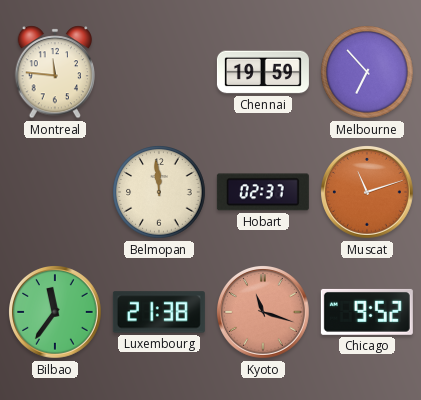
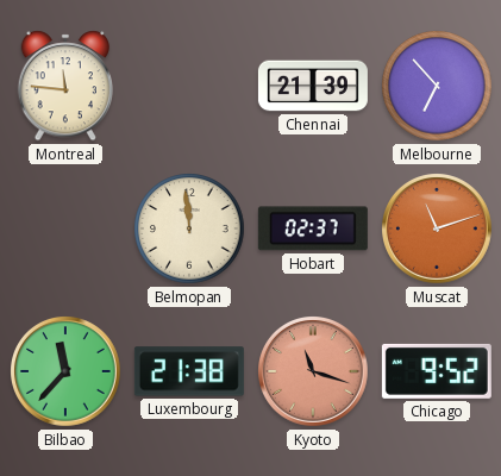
Chennai: 19:59 -> 21:39
Bilbao: 11:36 -> 11:37
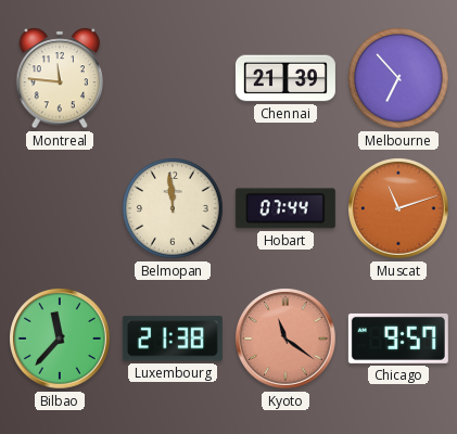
Hobart: 02:37 -> 07:44
Kyoto: 11:18 -> 11:21
Chicago: 9:52 -> 9:57
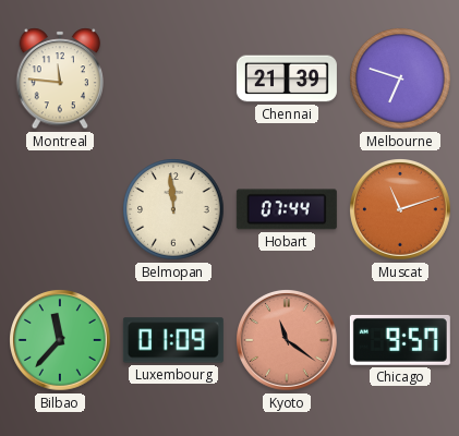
Melbourne: 6:53 -> 6:48
Luxembourg: 21:38 -> 01:09
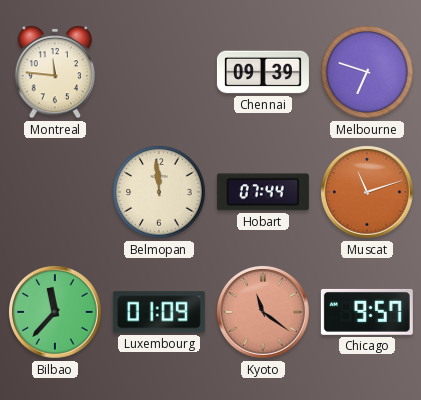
Chennai: 21:39 -> 09:39
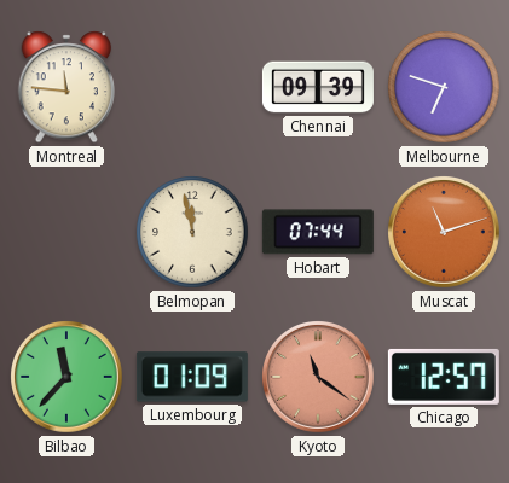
Belmopan: 11:59 -> 11:58
Chicago: 9:57 -> 12:57
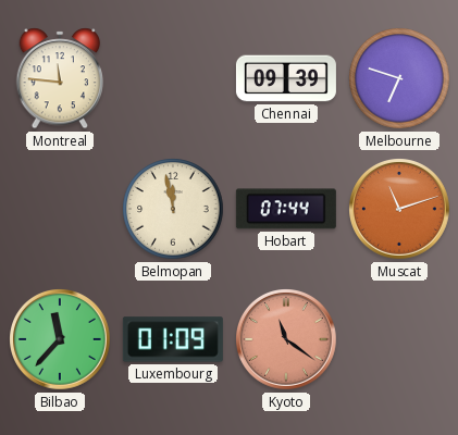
Chicago: 12:57 -> none
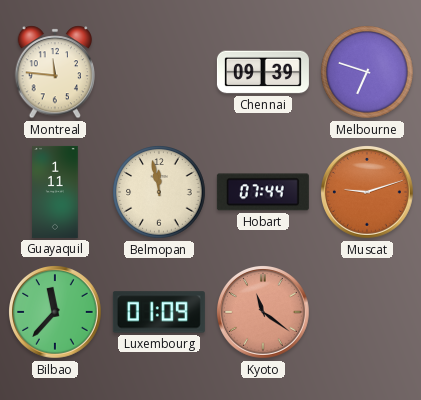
Guayaquil: none -> 1:11
Muscat: 11:12 -> 9:12
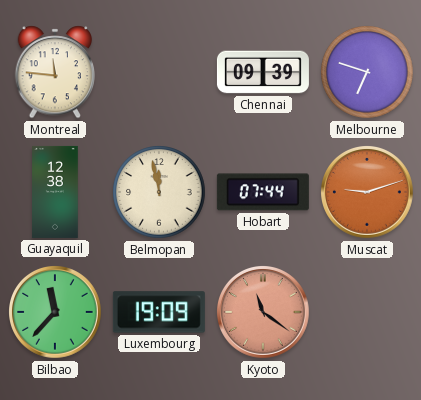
Guayaquil: 1:11 -> 12:38
Luxembourg: 01:09 -> 19:09
